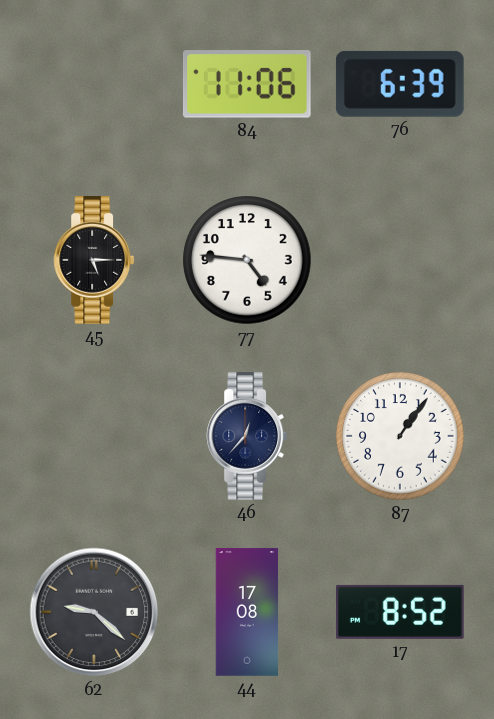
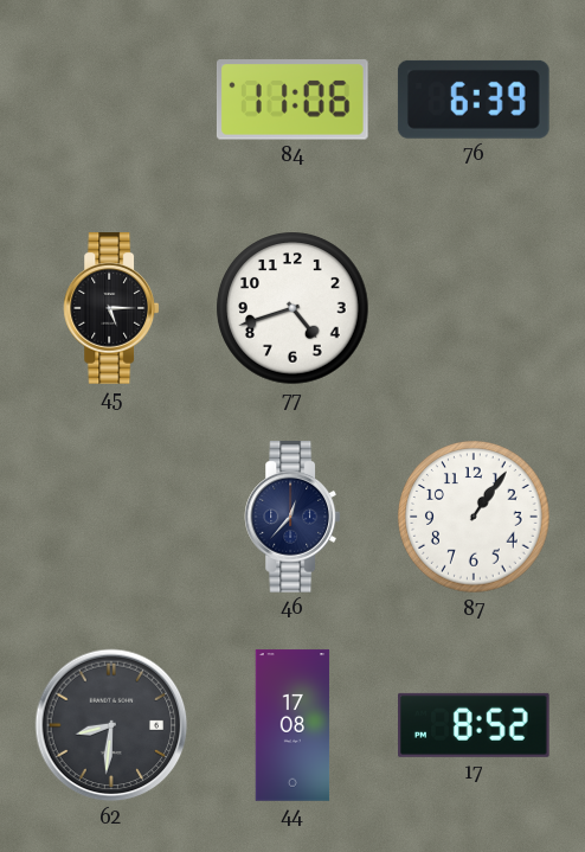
77: 4:46 -> 4:42
62: 9:22 -> 8:31
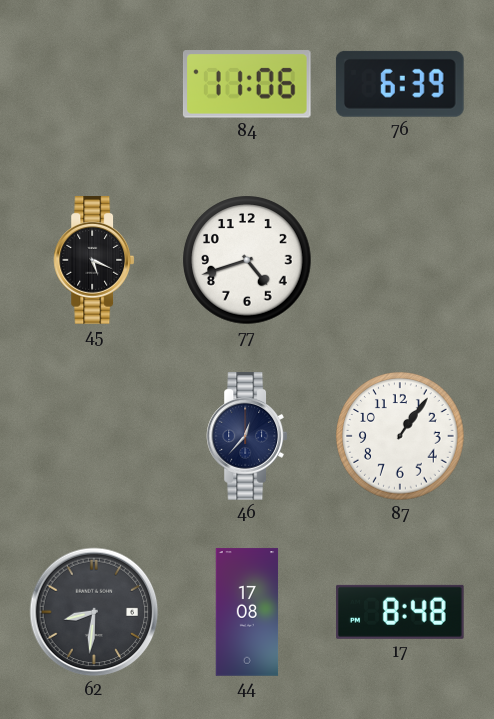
45: 5:15 -> 5:19
17: 8:52 -> 8:48
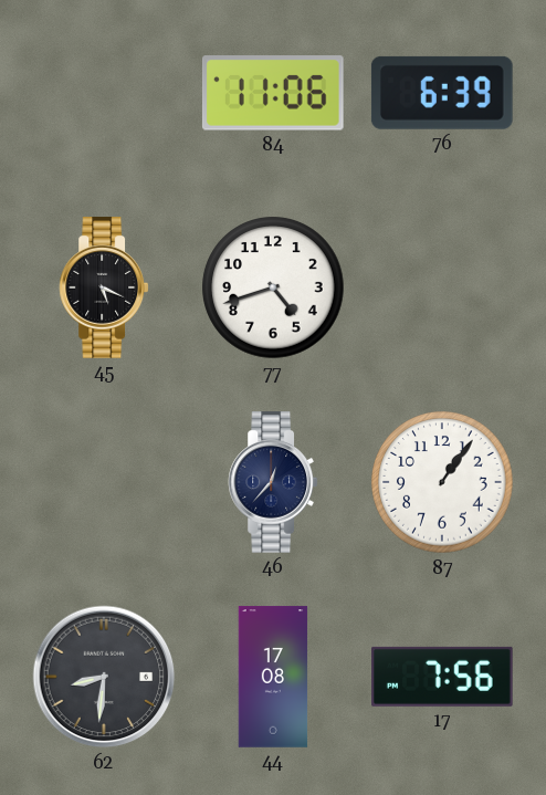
17: 8:48 -> 7:56
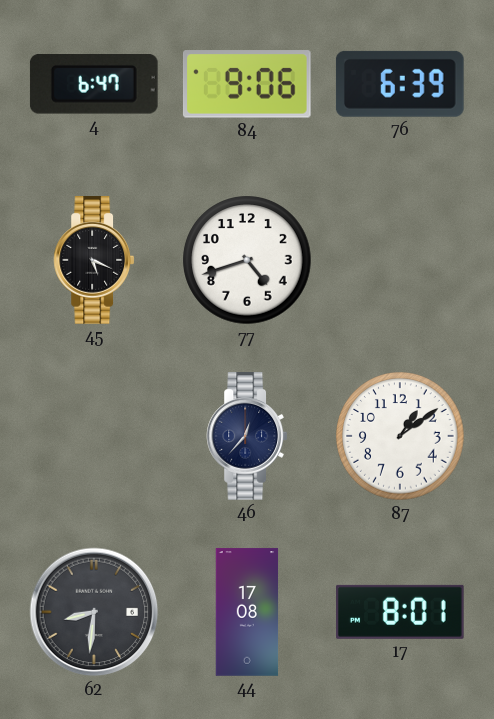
4: none -> 6:47
84: 11:06 -> 9:06
87: 1:06 -> 1:09
17: 7:56 -> 8:01
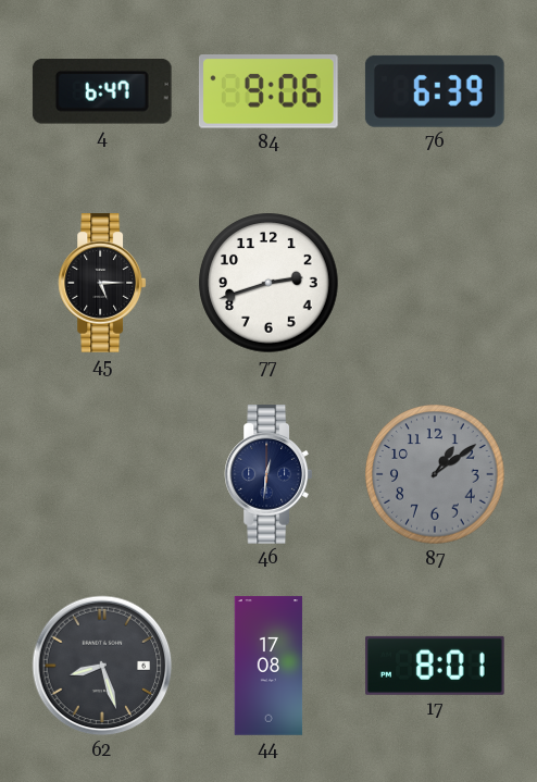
45: 5:19 -> 5:15
77: 4:42 -> 2:42
46: 12:37 -> 12:31
87 dial: white -> grey
62: 8:31 -> 8:27
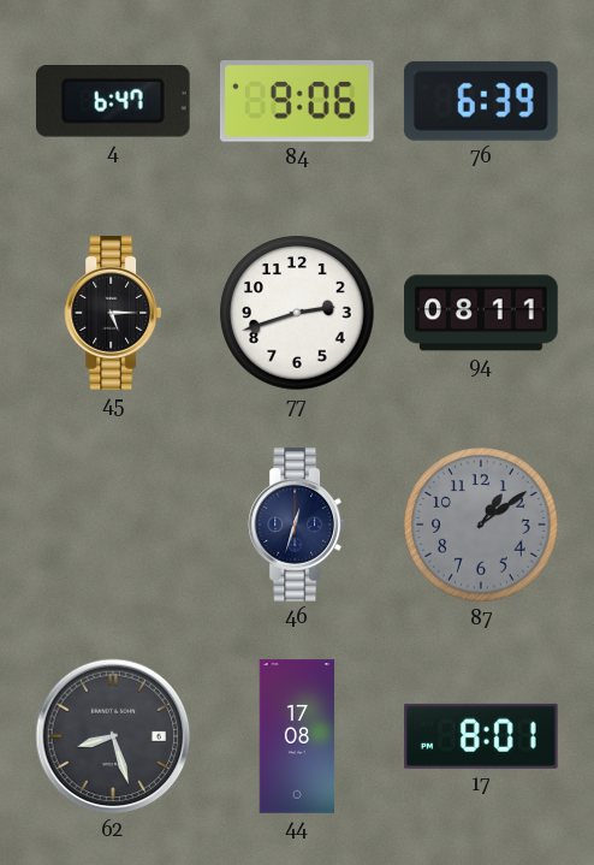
94: none -> 08:11
46: 12:31 -> 12:33
